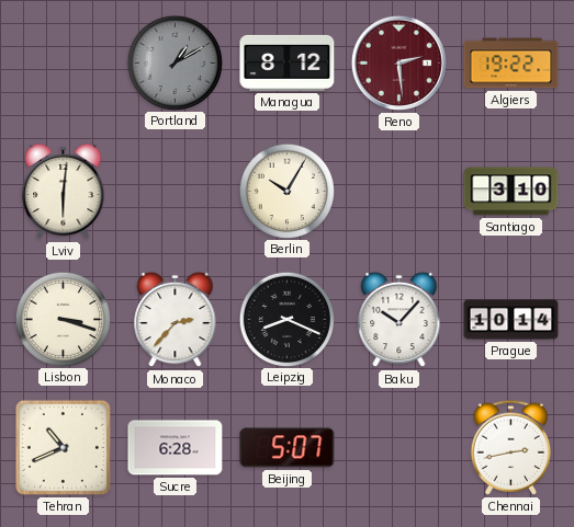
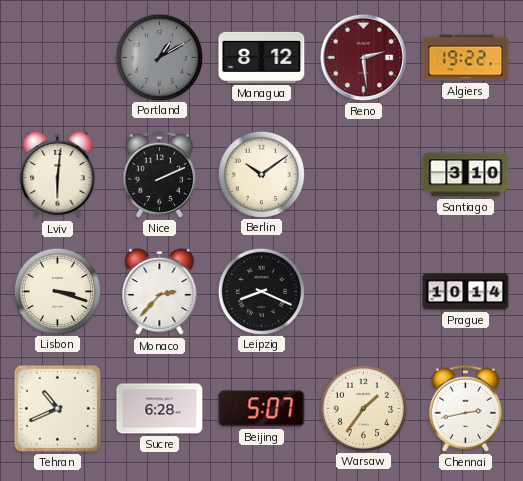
Nice: none -> 2:11
Berlin: 10:05 -> 10:09
Baku: 10:07 -> none
Warsaw: none -> 1:36
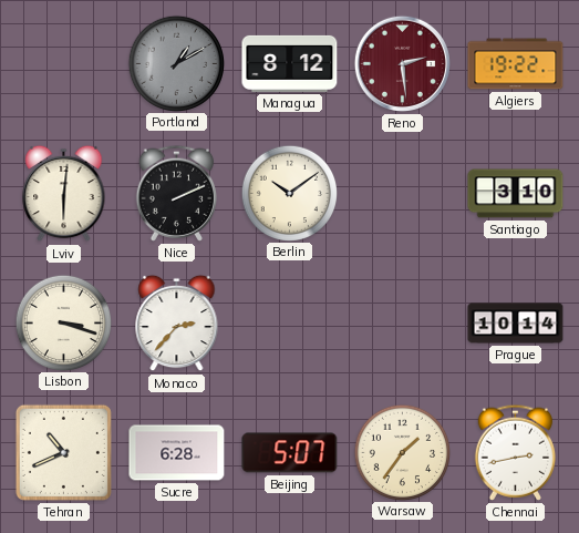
Leipzig: 8:19 -> none
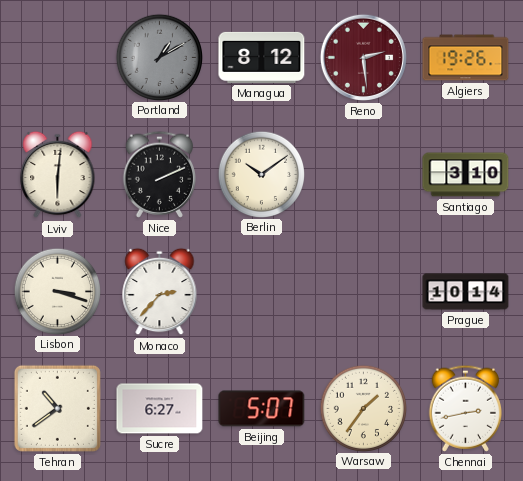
Algiers: 19:22 -> 19:26
Tehran: 10:41 -> 10:39
Sucre: 6:28 -> 6:27
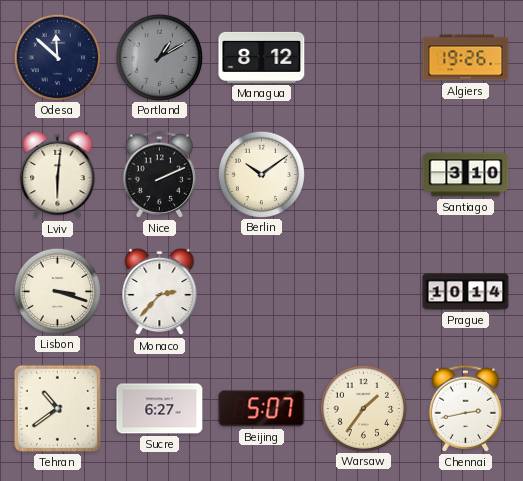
Odesa: none -> 11:52
Reno: 2:29 -> none
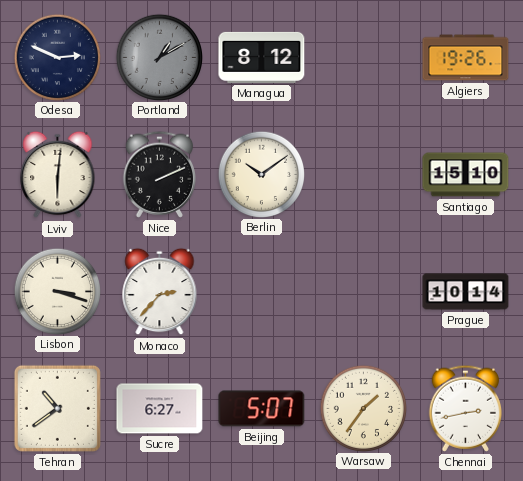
Odesa: 11:52 -> 2:49
Santiago: 3:10 -> 15:10
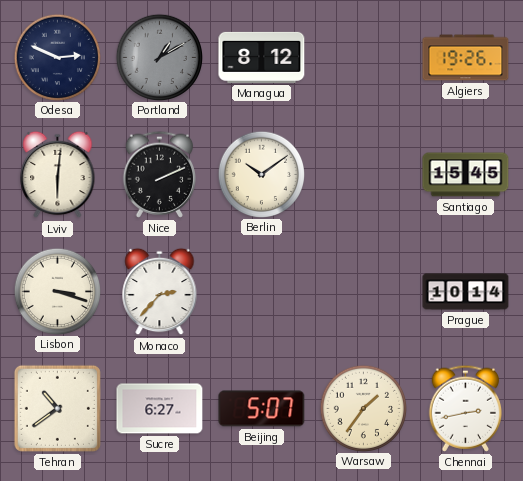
Santiago: 15:10 -> 15:45
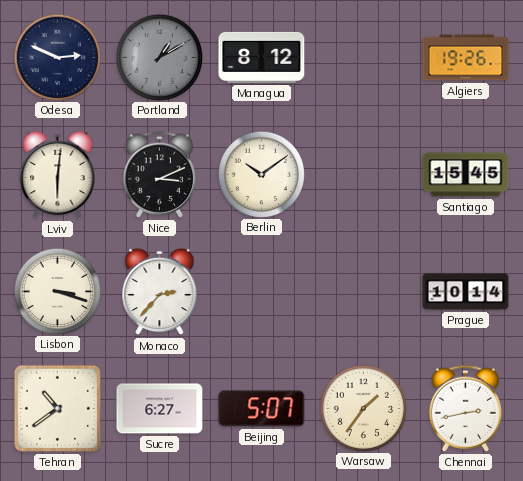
Nice: 2:11 -> 3:11
